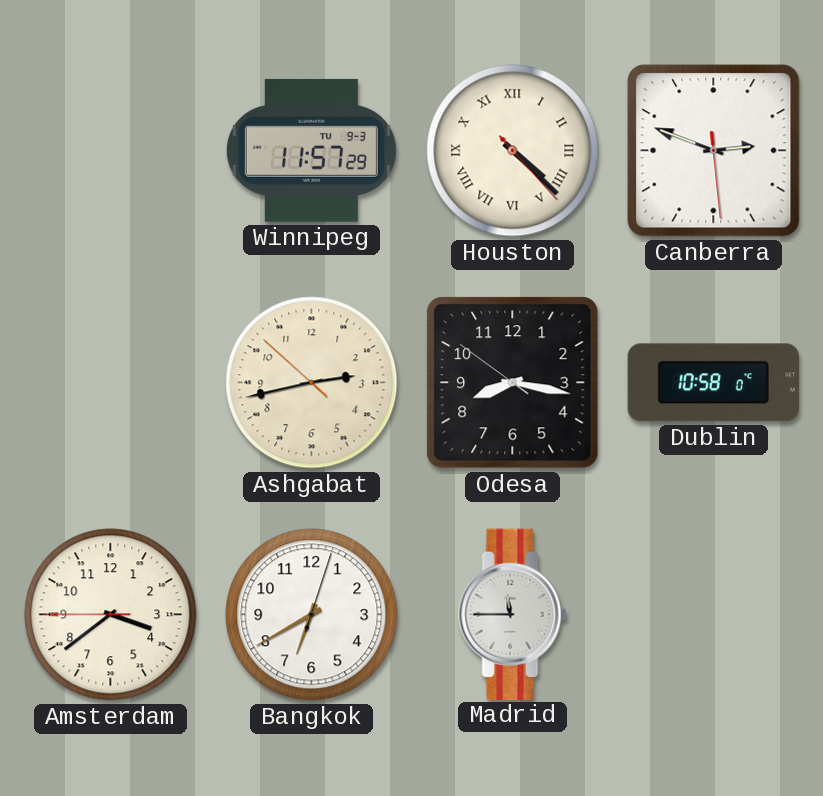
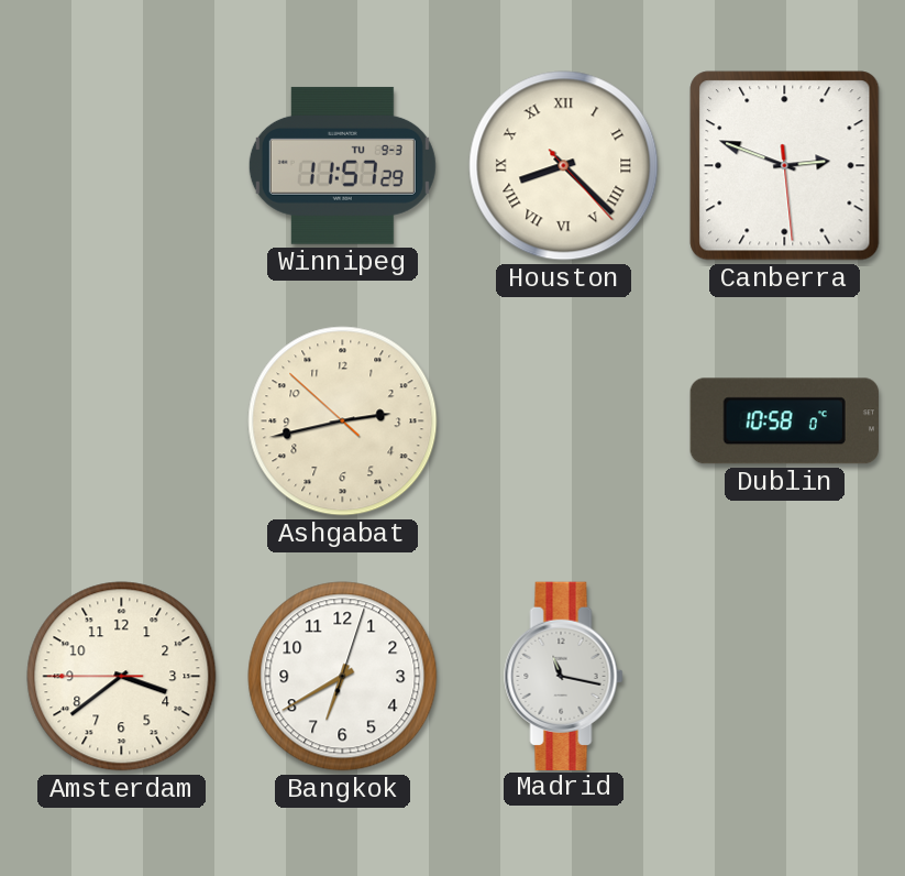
Houston: 4:22 -> 8:22
Odesa: 8:16 -> none
Madrid: 11:45 -> 11:17
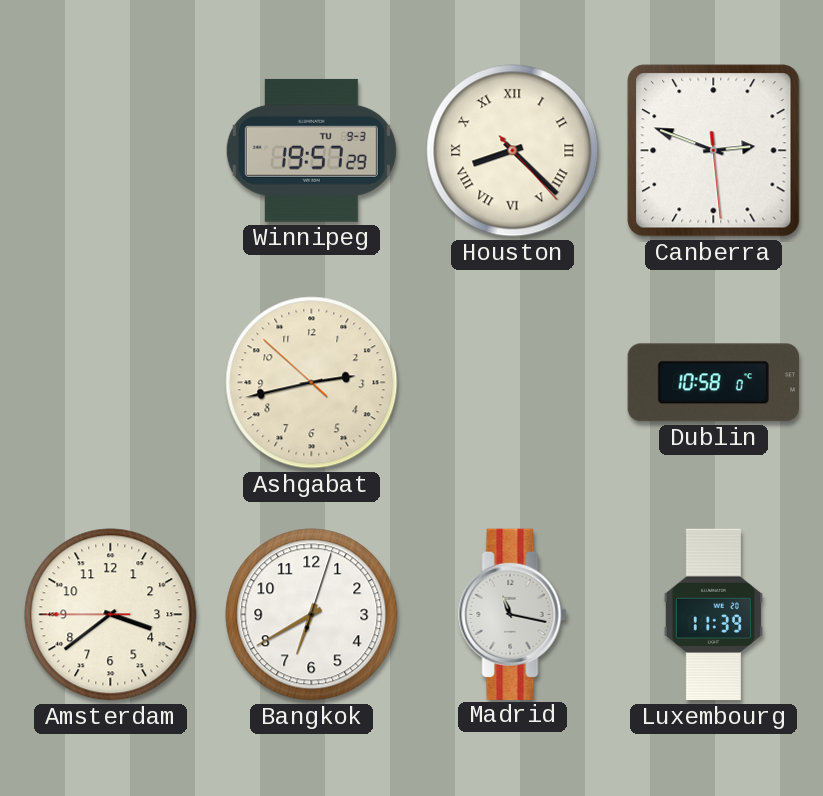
Winnipeg: 11:57 -> 19:57
Luxembourg: none -> 11:39
